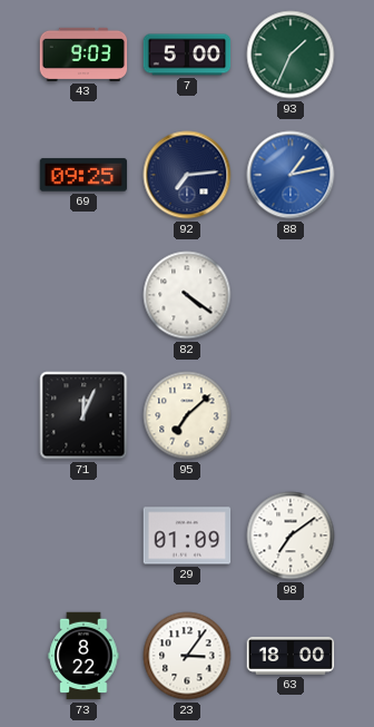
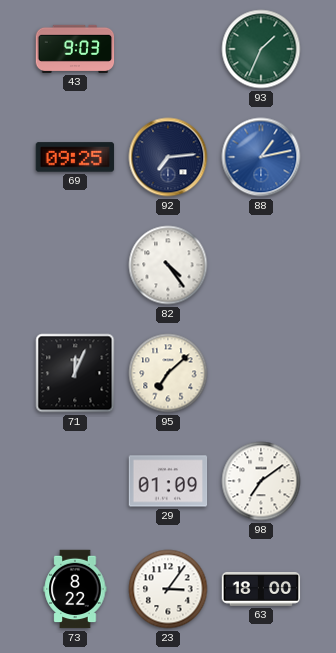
7: 5:00 -> none
82: 4:21 -> 4:24
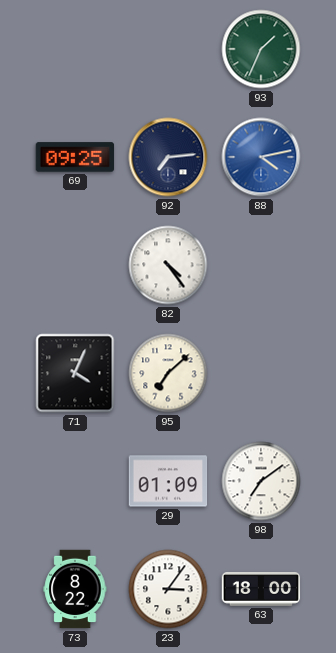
43: 9:03 -> none
88: 1:13 -> 4:13
71: 12:04 -> 4:04
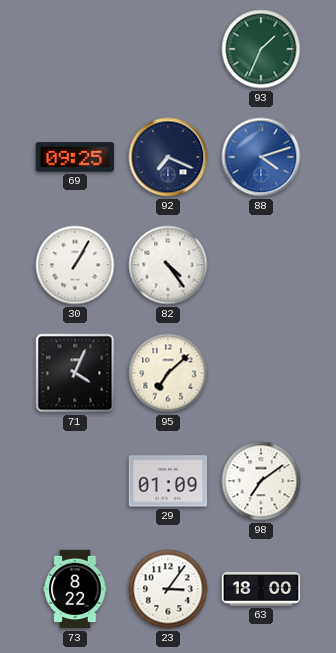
92: 7:14 -> 7:19
88: 4:13 -> 4:12
30: none -> 1:05
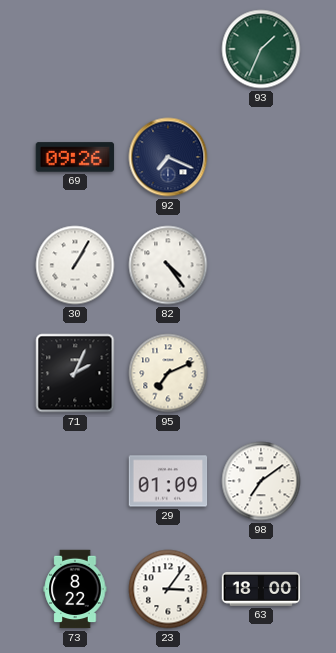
69: 09:25 -> 09:26
88: 4:12 -> none
71: 4:04 -> 2:04
95: 7:08 -> 7:11
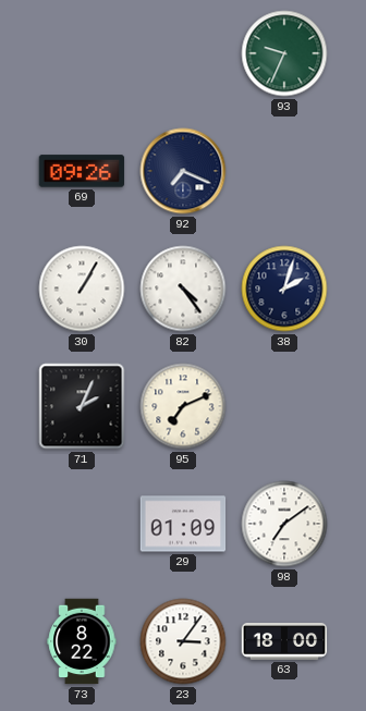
93: 1:34 -> 9:34
38: none -> 2:03
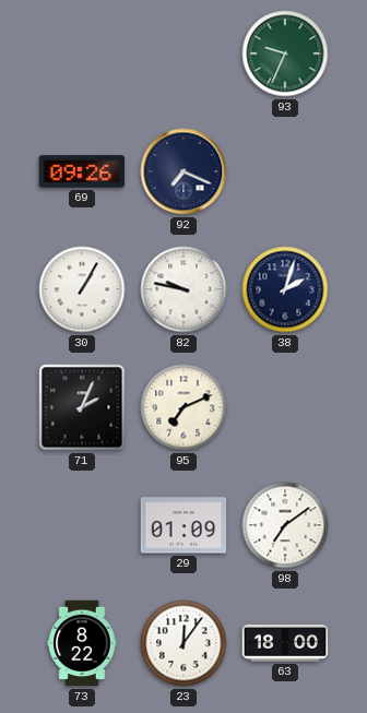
82: 4:24 -> 9:47
23: 3:06 -> 12:06
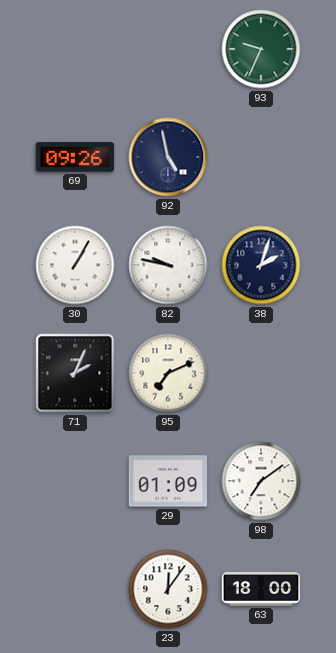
92: 7:19 -> 4:58
73: 8:22 -> none
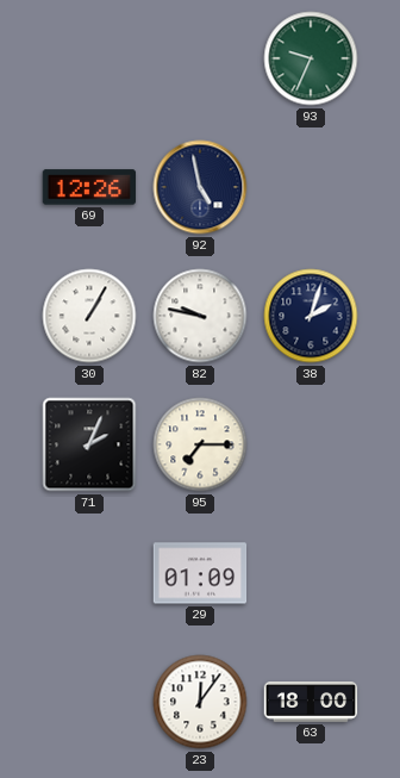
69: 09:26 -> 12:26
95: 7:11 -> 7:15
98: 7:09 -> none
